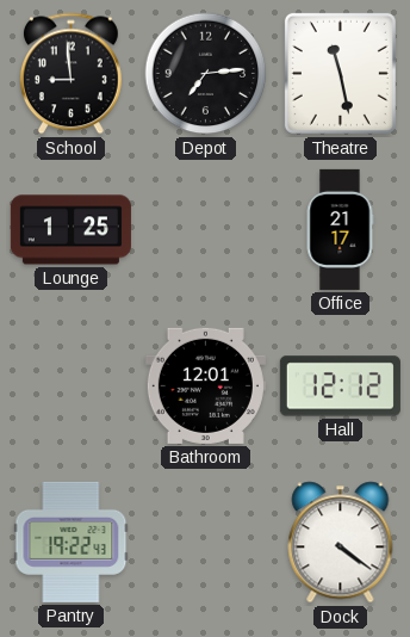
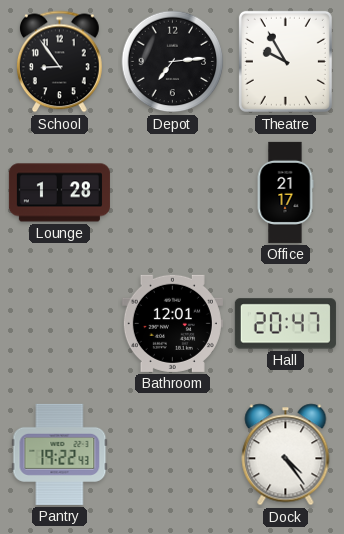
School: 8:59 -> 8:54
Theatre: 11:28 -> 9:55
Lounge: 1:25 -> 1:28
Hall: 12:12 -> 20:47
Dock: 4:21 -> 4:24
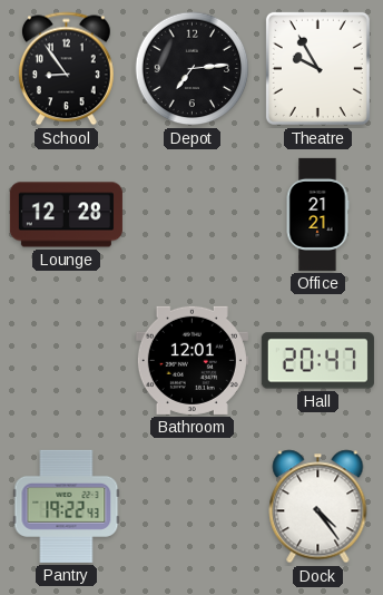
Lounge: 1:28 -> 12:28
Office: 21:17 -> 21:21
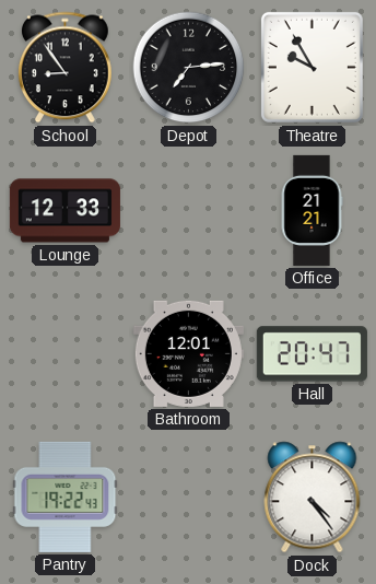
Lounge: 12:28 -> 12:33
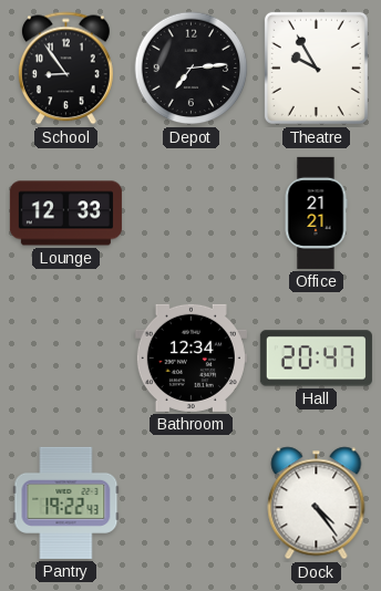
Bathroom: 12:01 -> 12:34
